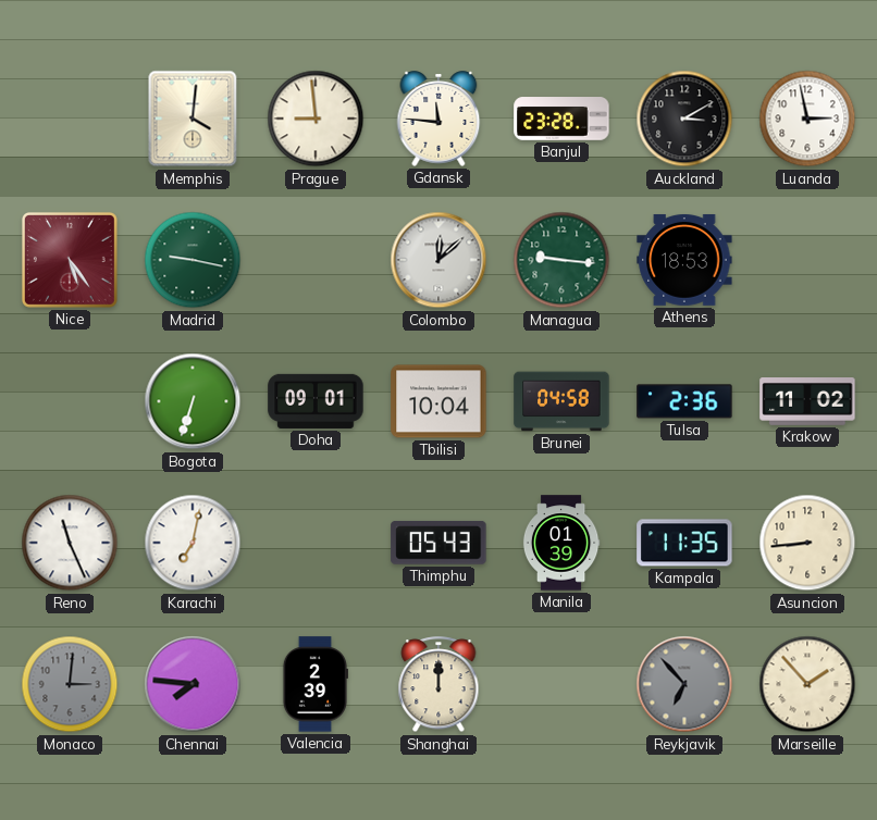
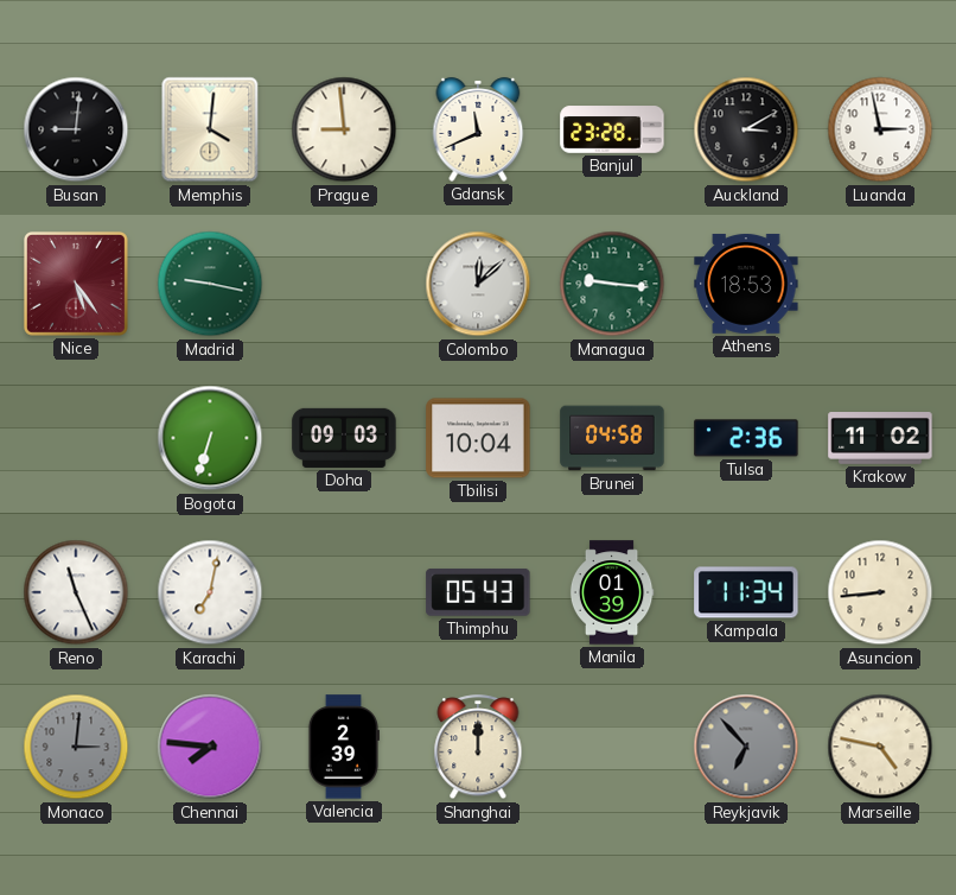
Busan: none -> 9:01
Gdansk: 11:46 -> 11:41
Doha: 09:01 -> 09:03
Kampala: 11:35 -> 11:34
Marseille: 1:53 -> 4:47
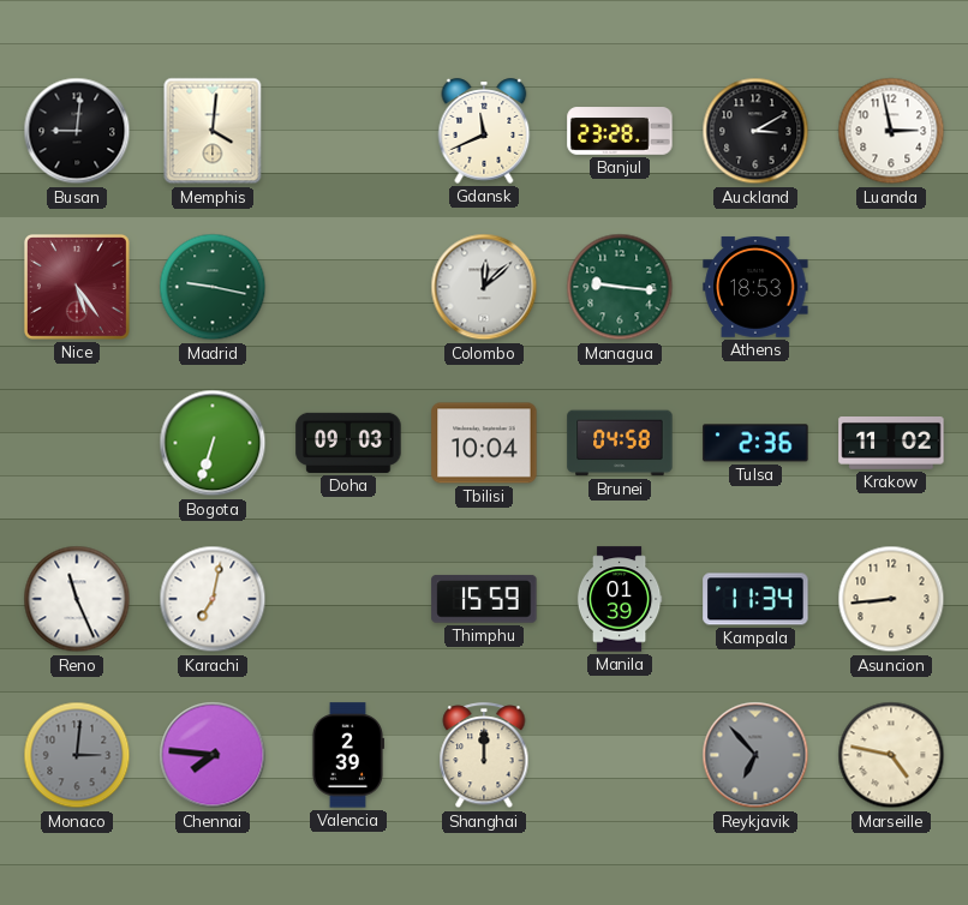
Prague: 8:59 -> none
Thimphu: 05:43 -> 15:59
